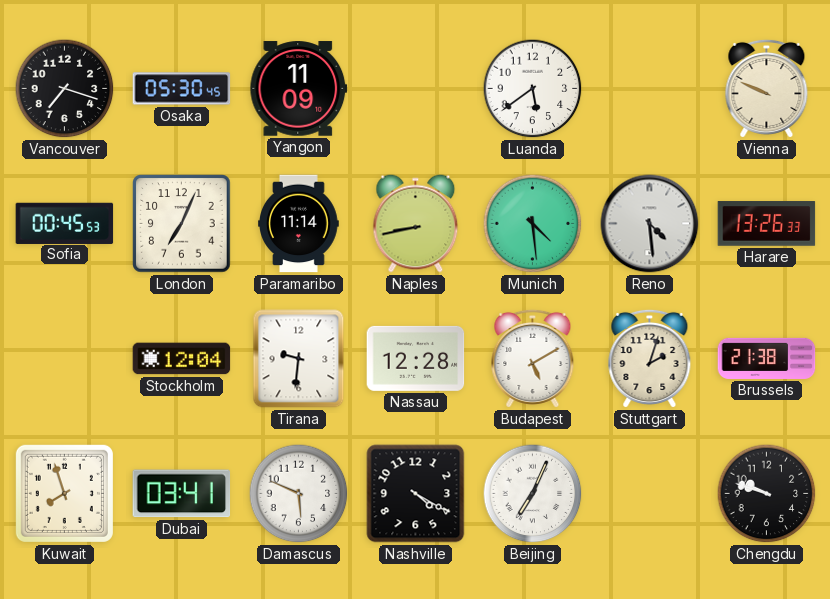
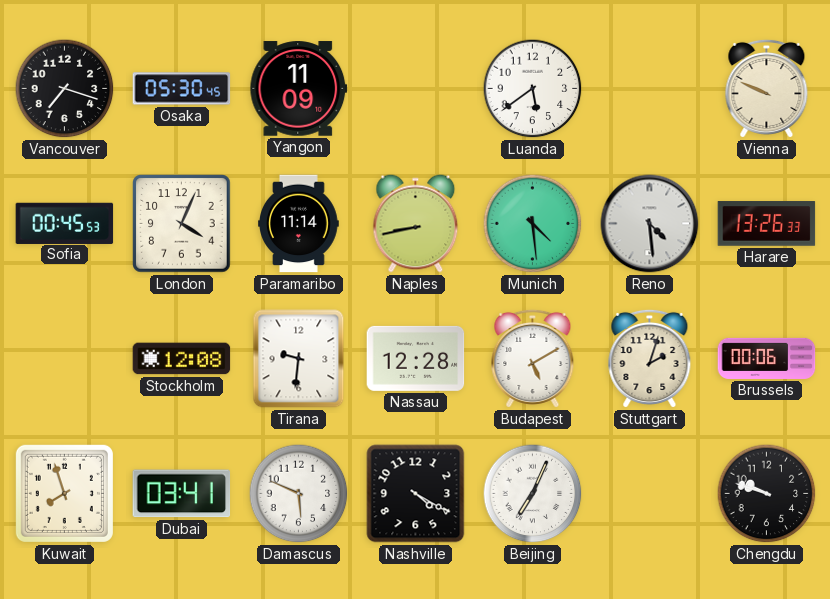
London: 7:04 -> 4:04
Stockholm: 12:04 -> 12:08
Brussels: 21:38 -> 00:06
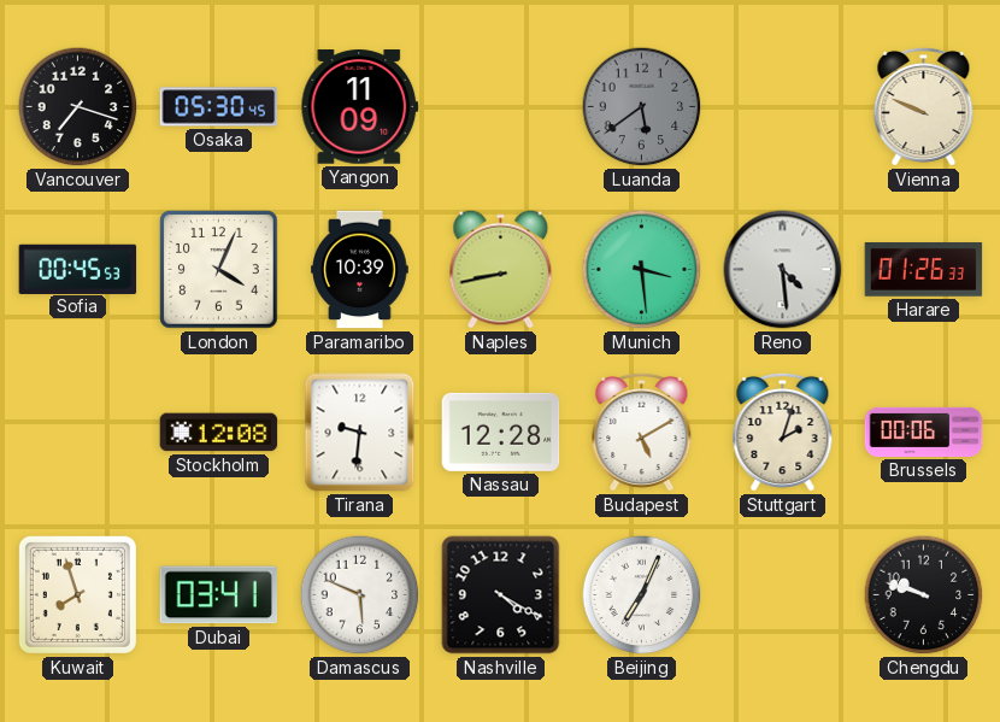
Luanda dial: white -> grey
Paramaribo: 11:14 -> 10:39
Munich: 4:29 -> 3:29
Harare: 13:26 -> 01:26
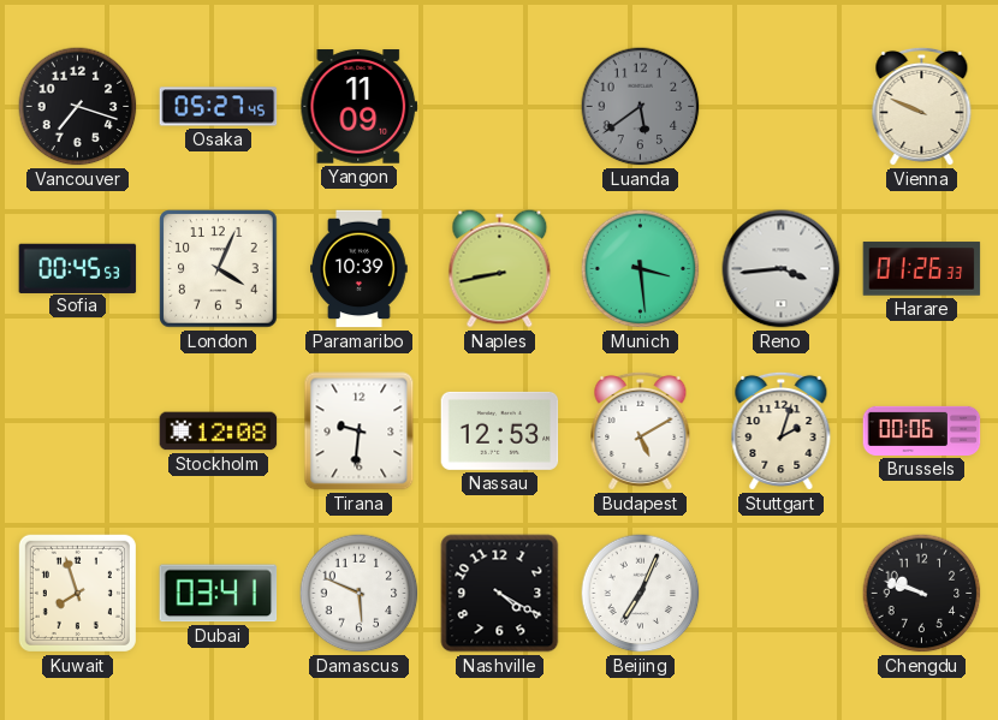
Osaka: 05:30 -> 05:27
Reno: 4:29 -> 3:44
Nassau: 12:28 -> 12:53
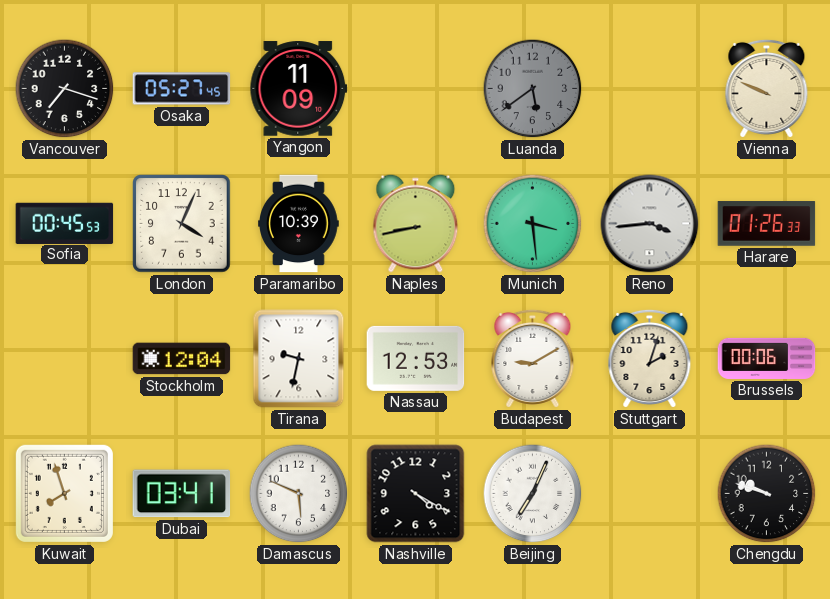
Stockholm: 12:08 -> 12:04
Tirana: 9:31 -> 9:32
Budapest: 5:10 -> 9:10
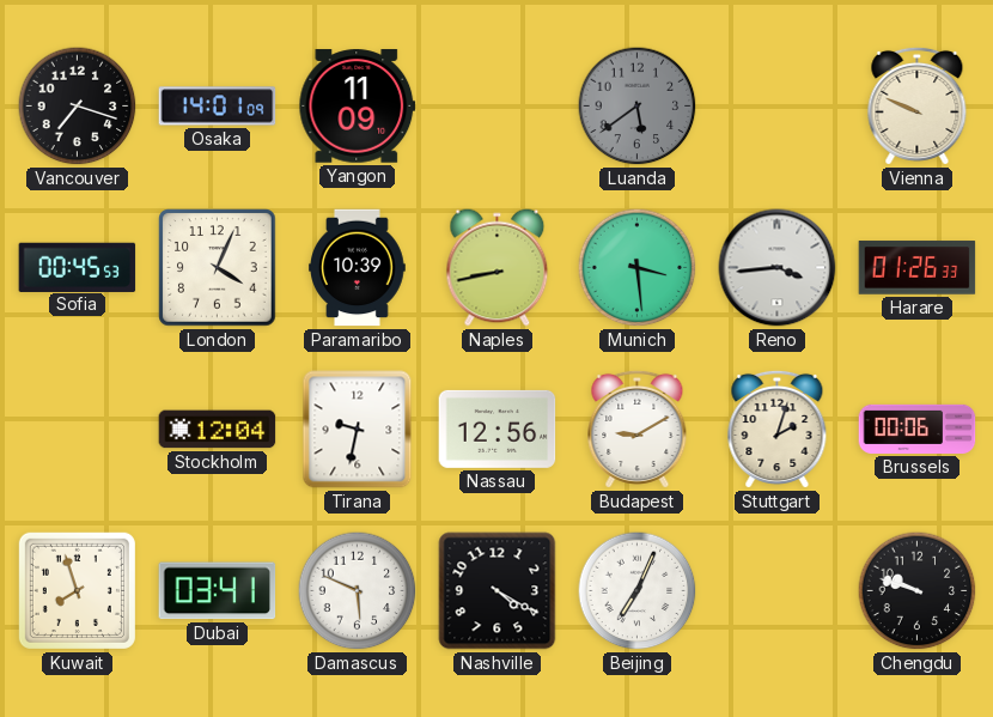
Osaka: 05:27 -> 14:01
Nassau: 12:53 -> 12:56
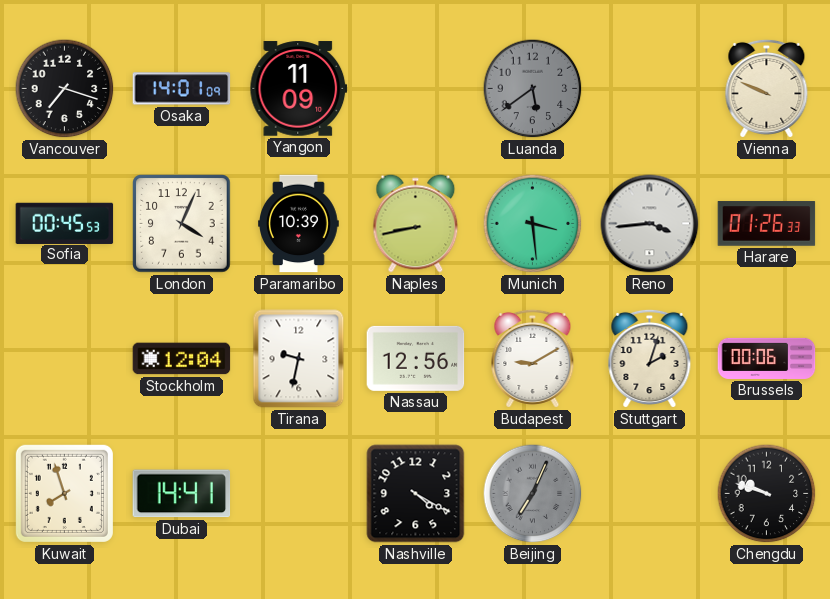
Dubai: 03:41 -> 14:41
Damascus: 5:49 -> none
Beijing dial: white -> grey
